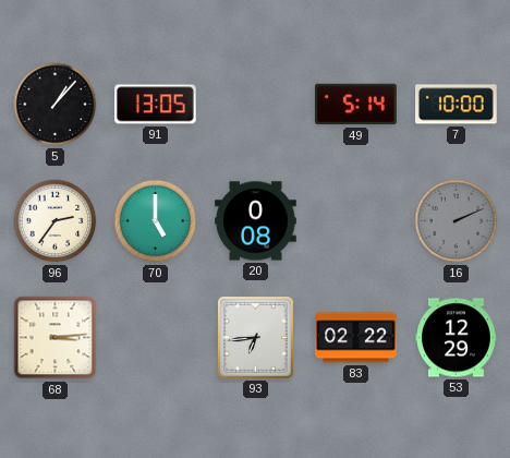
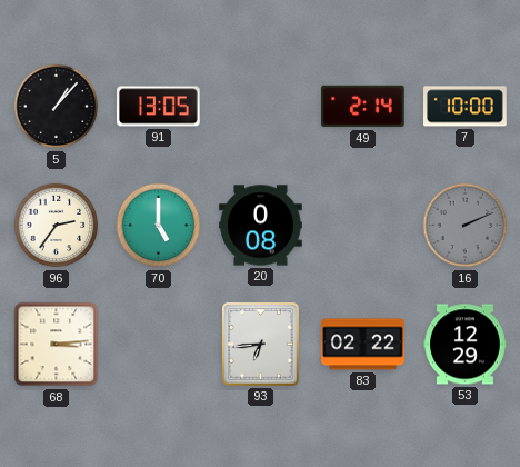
49: 5:14 -> 2:14
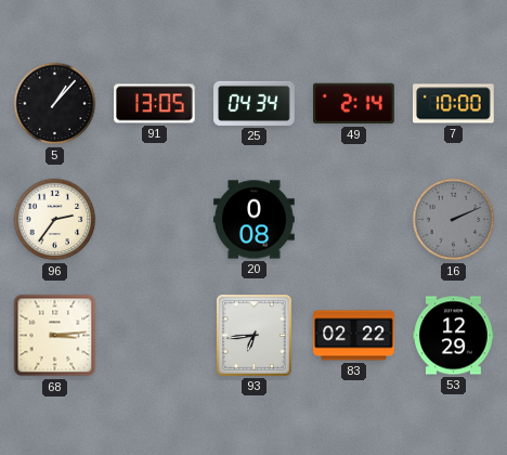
25: none -> 04:34
70: 5:00 -> none
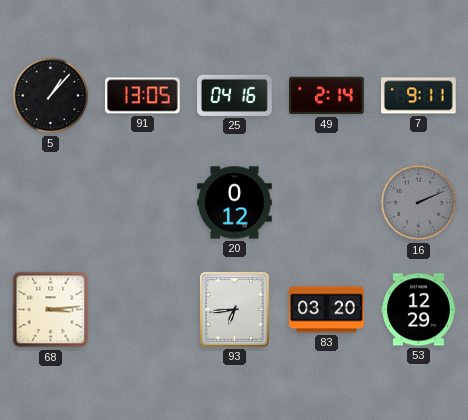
25: 04:34 -> 04:16
7: 10:00 -> 9:11
96: 2:36 -> none
20: 0:08 -> 0:12
83: 02:22 -> 03:20
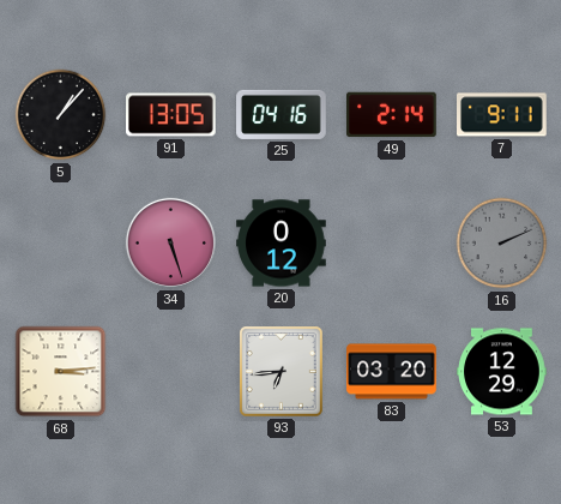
34: none -> 5:27
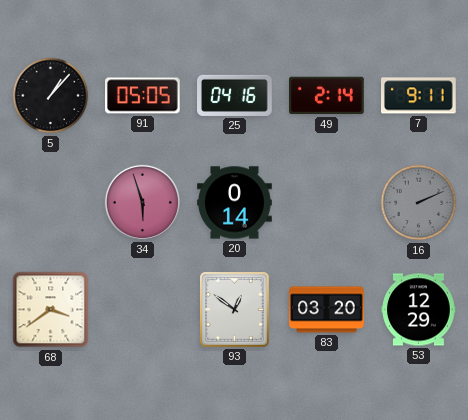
91: 13:05 -> 05:05
34: 5:27 -> 5:57
20: 0:12 -> 0:14
68: 3:14 -> 3:39
93: 6:44 -> 12:51
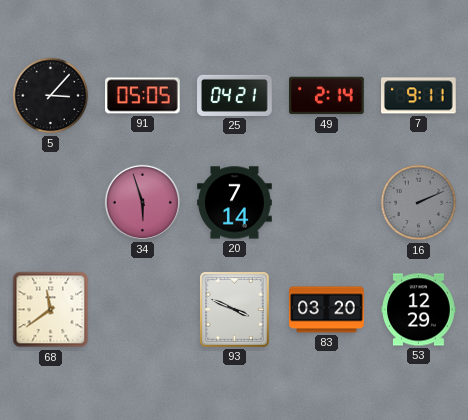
5: 1:07 -> 3:07
25: 04:16 -> 04:21
20: 0:14 -> 7:14
68: 3:39 -> 11:39
93: 12:51 -> 3:49
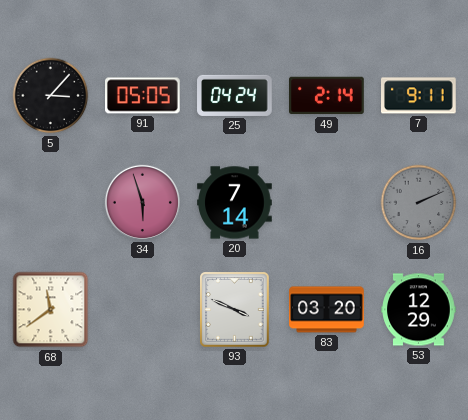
25: 04:21 -> 04:24
